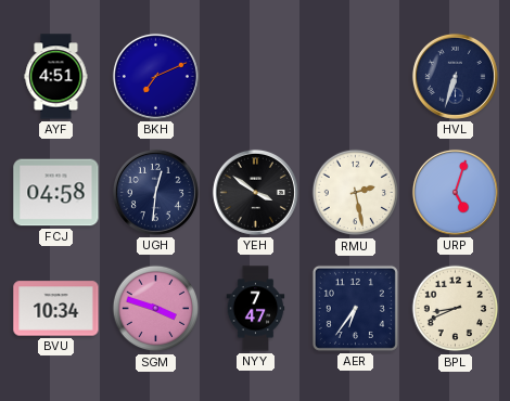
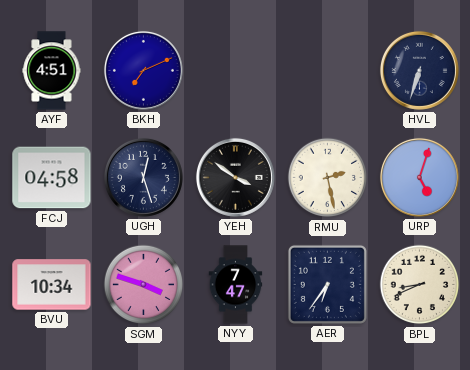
UGH: 12:31 -> 12:27
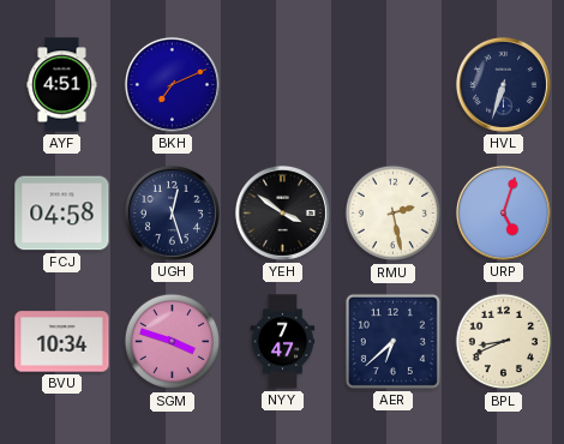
AER: 6:36 -> 6:38
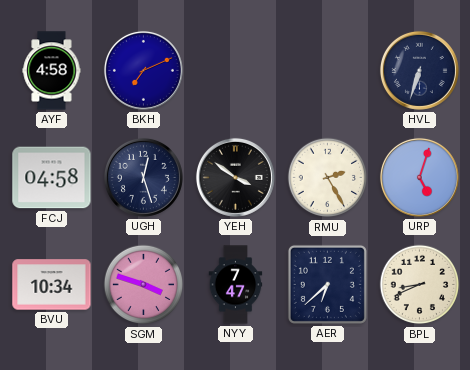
AYF: 4:51 -> 4:58
RMU: 2:28 -> 2:25
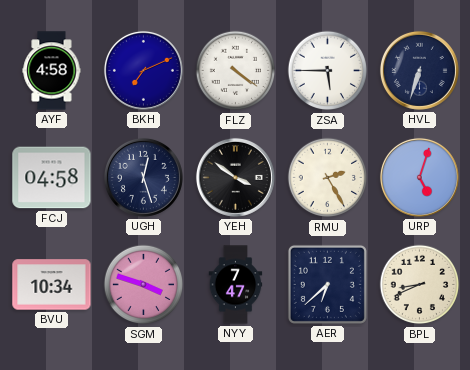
FLZ: none -> 4:21
ZSA: none -> 5:45
